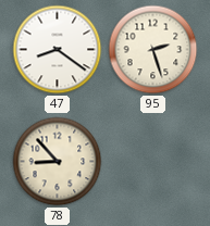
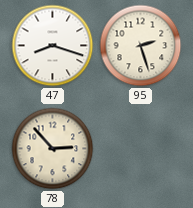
47: 8:21 -> 8:18
78: 8:53 -> 2:53
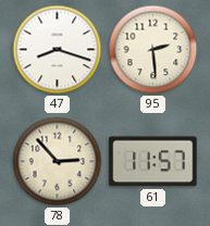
95: 2:27 -> 2:29
61: none -> 11:57
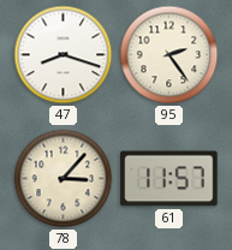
95: 2:29 -> 2:24
78: 2:53 -> 3:07
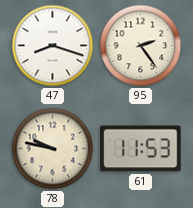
78: 3:07 -> 9:47
61: 11:57 -> 11:53
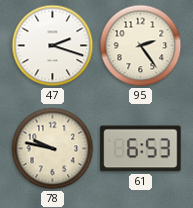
47: 8:18 -> 2:18
61: 11:53 -> 6:53
